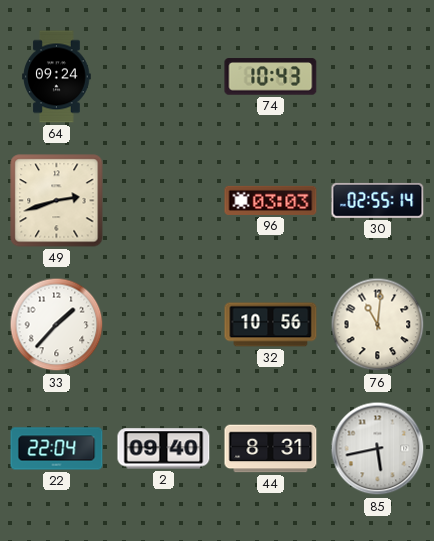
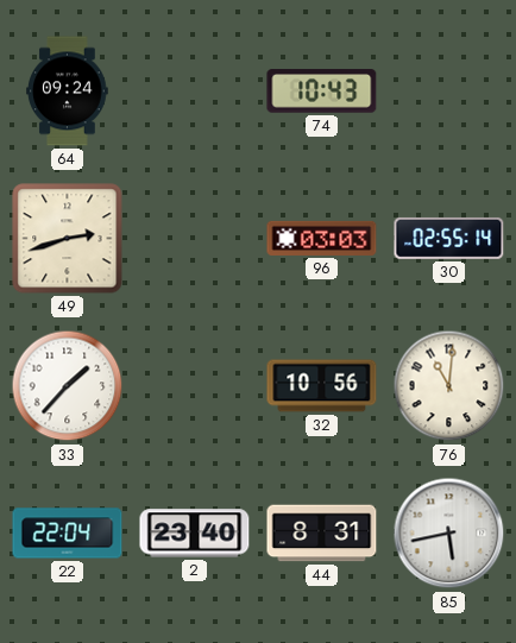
2: 09:40 -> 23:40
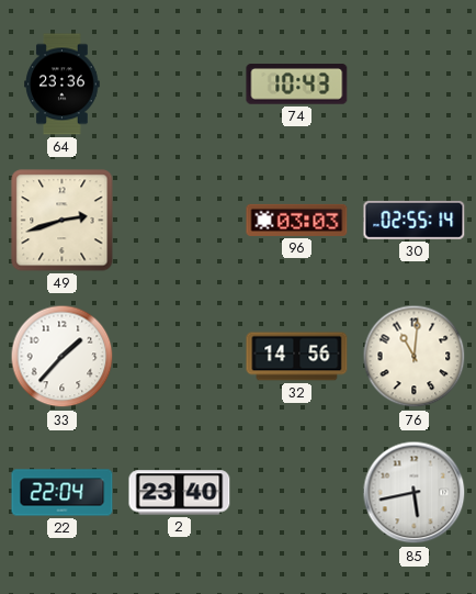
64: 09:24 -> 23:36
32: 10:56 -> 14:56
44: 8:31 -> none
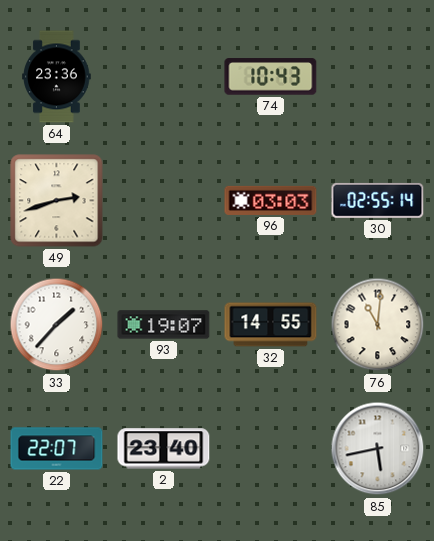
93: none -> 19:07
32: 14:56 -> 14:55
22: 22:04 -> 22:07
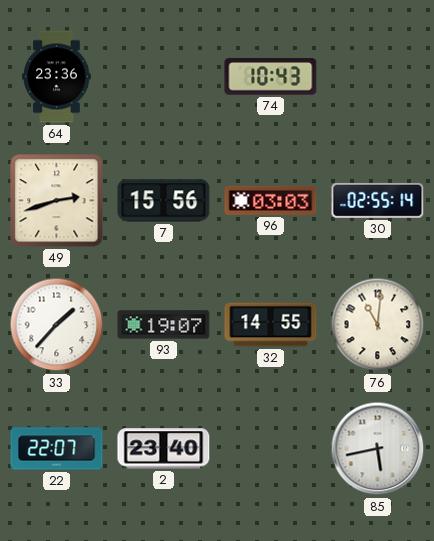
7: none -> 15:56
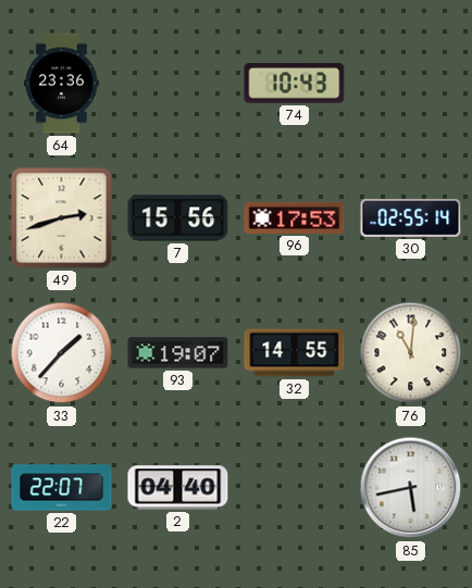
96: 03:03 -> 17:53
2: 23:40 -> 04:40
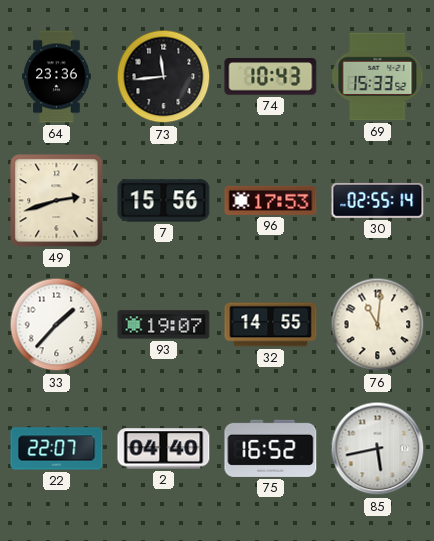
73: none -> 11:44
69: none -> 15:33
75: none -> 16:52
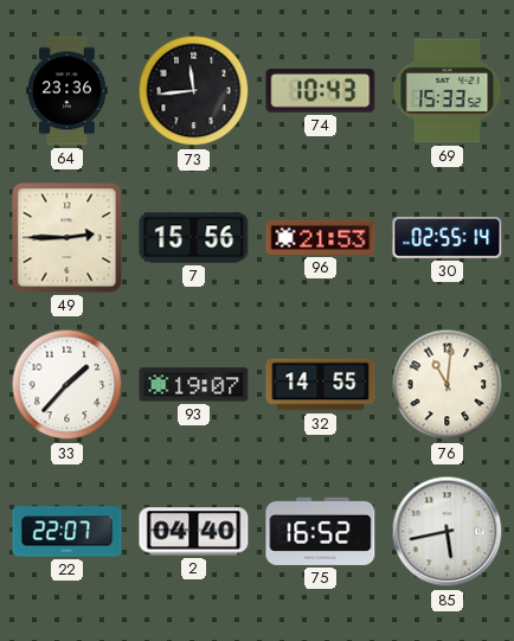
49: 2:42 -> 2:45
96: 17:53 -> 21:53
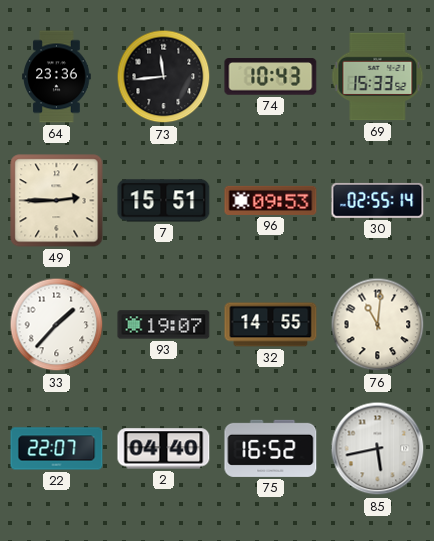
7: 15:56 -> 15:51
96: 21:53 -> 09:53
